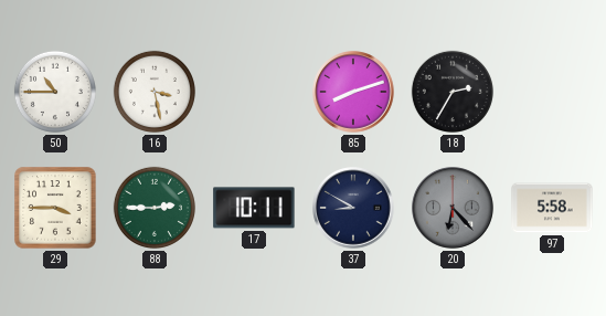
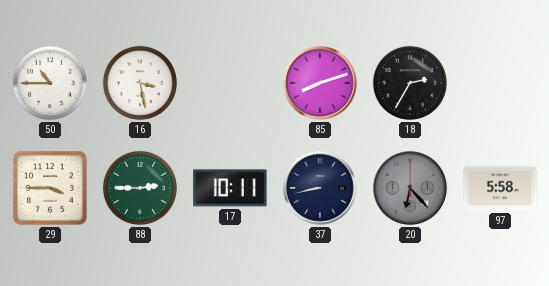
37: 8:50 -> 8:43
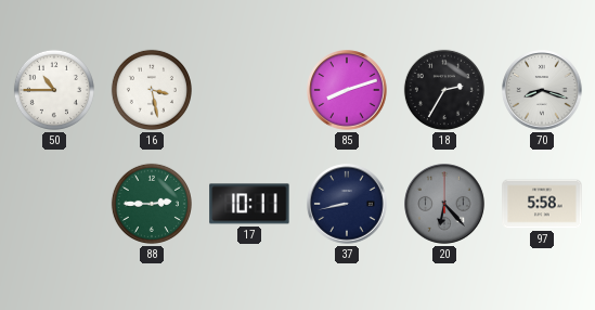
70: none -> 8:18
29: 3:45 -> none
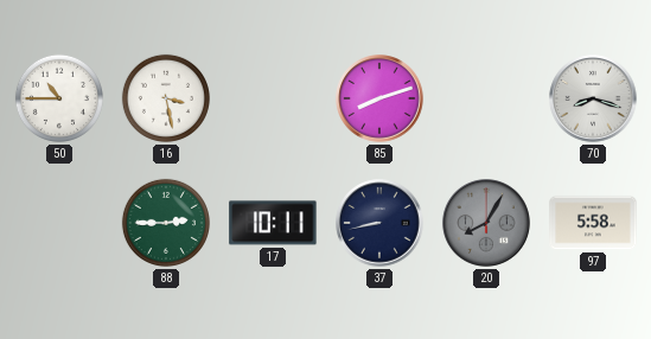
18: 2:35 -> none
20: 6:23 -> 8:05
